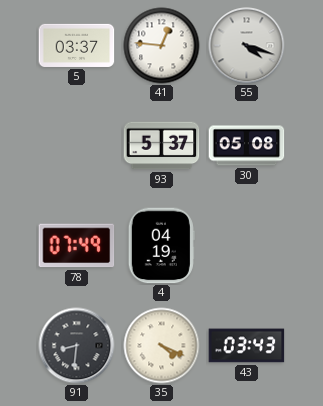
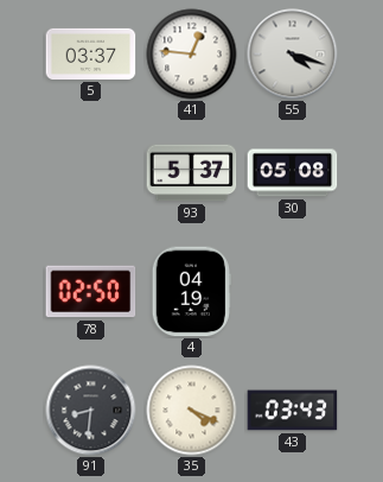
78: 07:49 -> 02:50
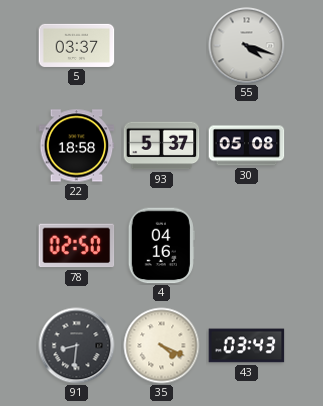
41: 12:46 -> none
22: none -> 18:58
4: 04:19 -> 04:16
